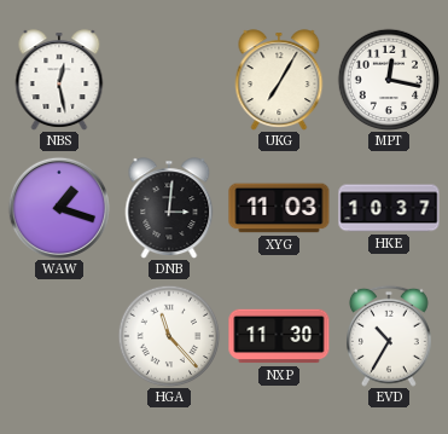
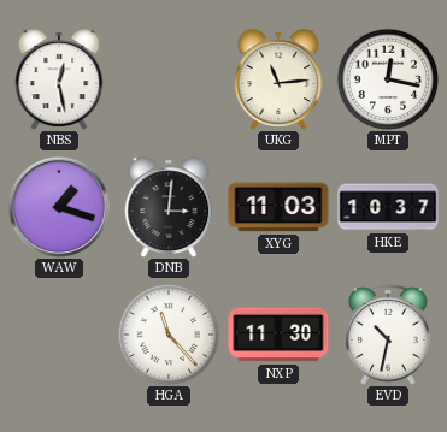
UKG: 7:05 -> 11:14
EVD: 10:35 -> 10:32
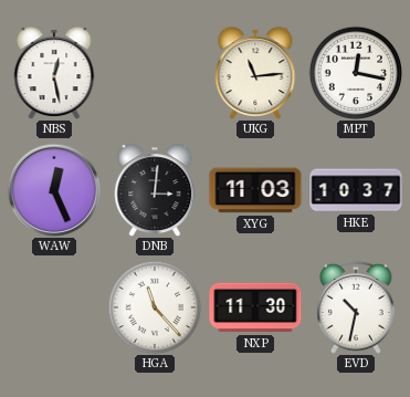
WAW: 1:18 -> 12:26
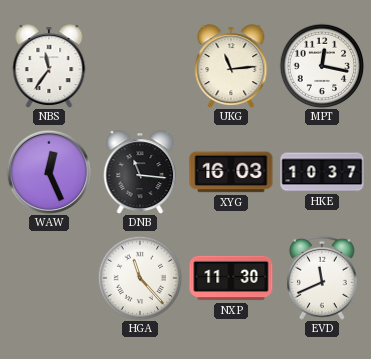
NBS: 12:28 -> 11:36
DNB: 3:01 -> 11:16
XYG: 11:03 -> 16:03
EVD: 10:32 -> 11:41
